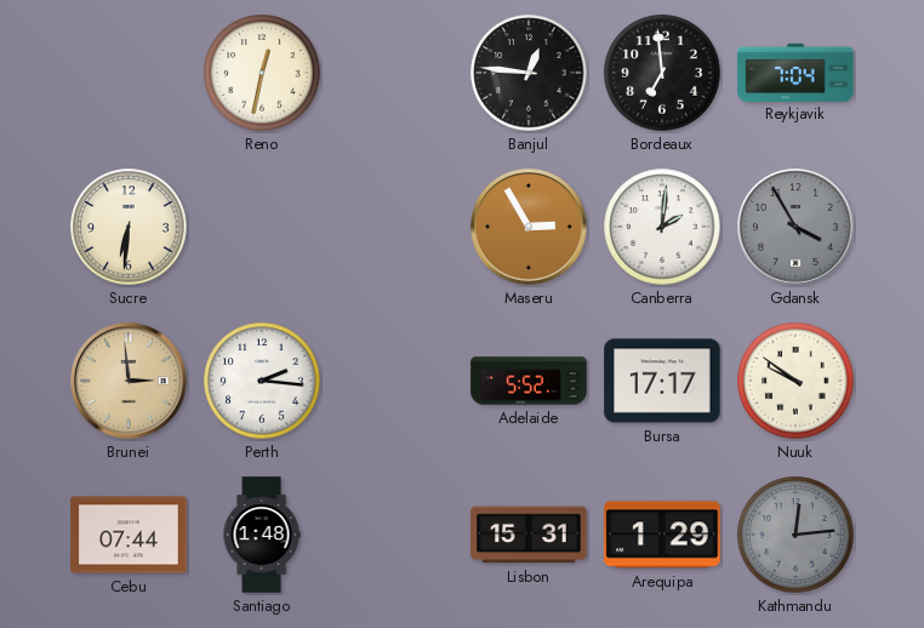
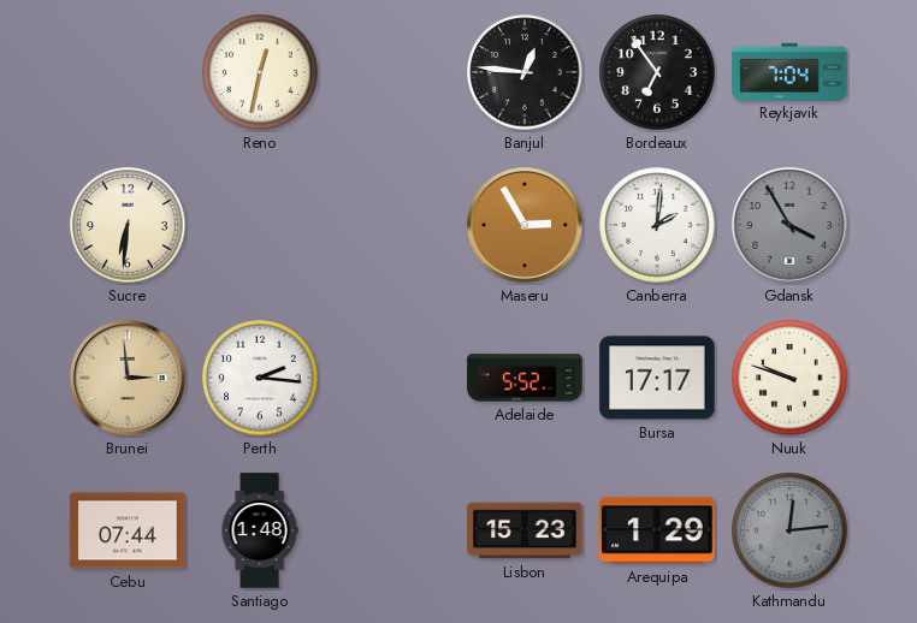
Bordeaux: 6:59 -> 6:54
Nuuk: 9:51 -> 9:48
Lisbon: 15:31 -> 15:23
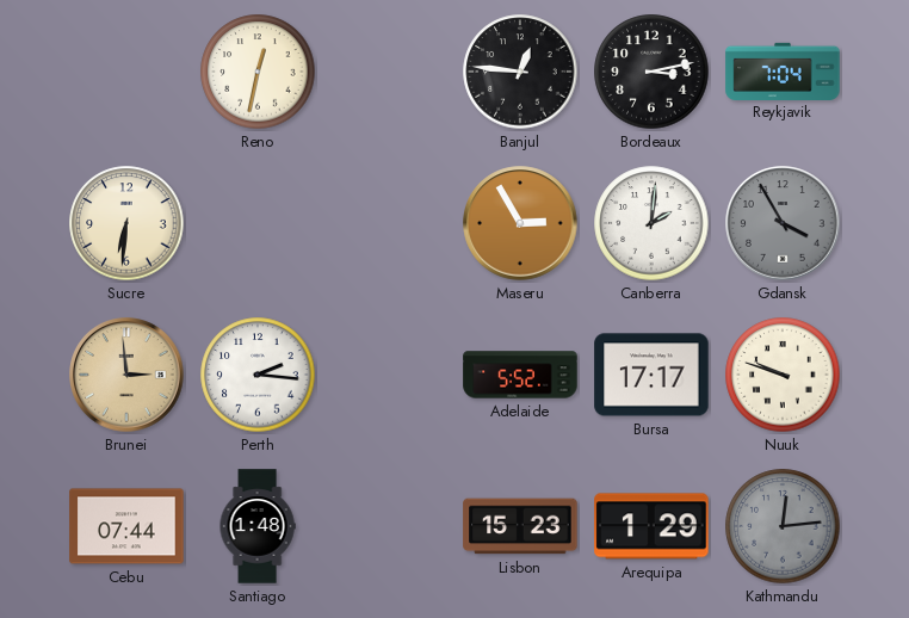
Bordeaux: 6:54 -> 3:13
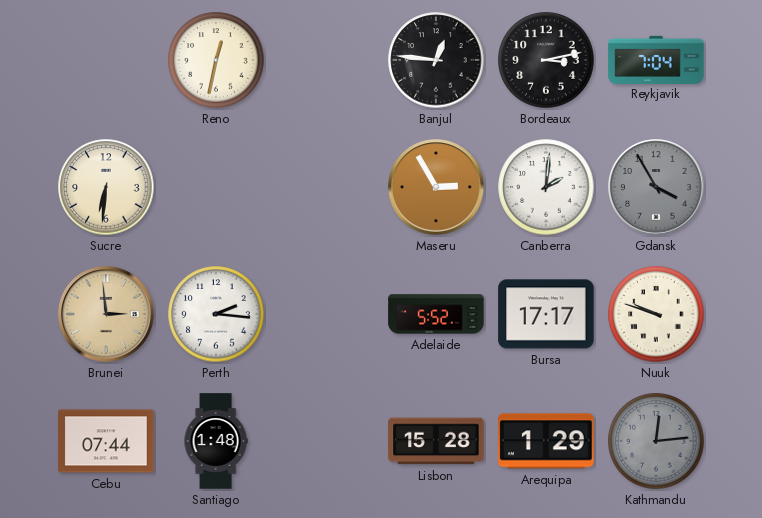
Lisbon: 15:23 -> 15:28
